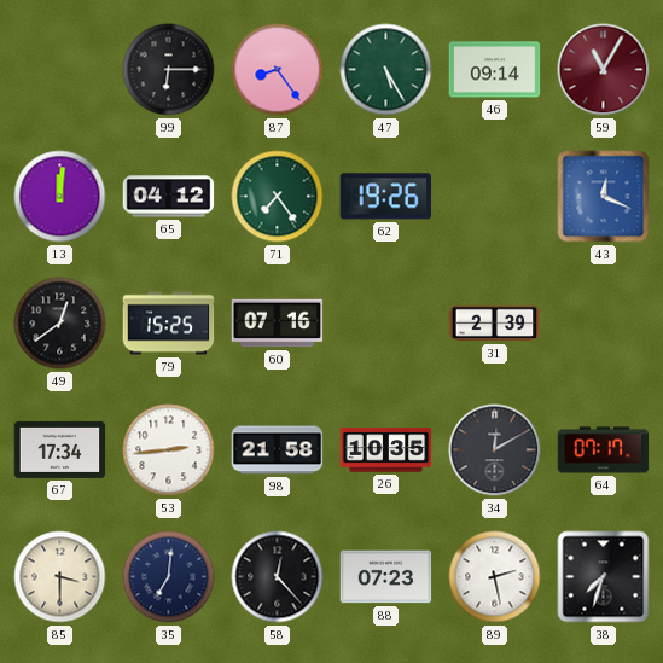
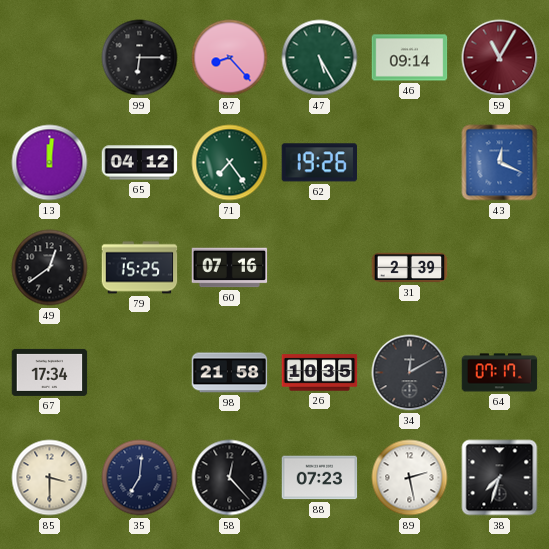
87: 8:24 -> 8:23
53: 2:44 -> none
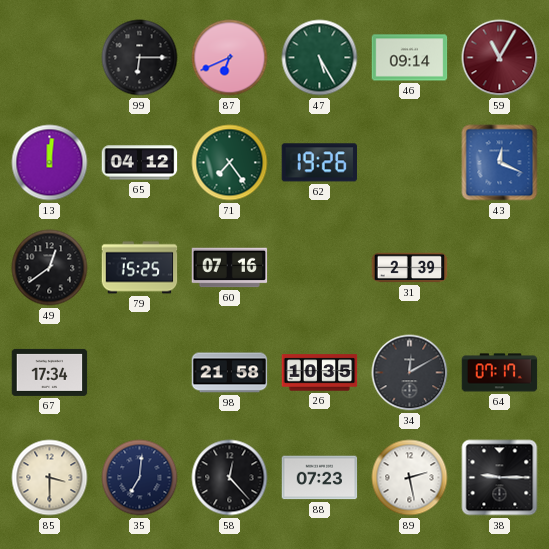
87: 8:23 -> 6:41
38: 7:33 -> 9:15
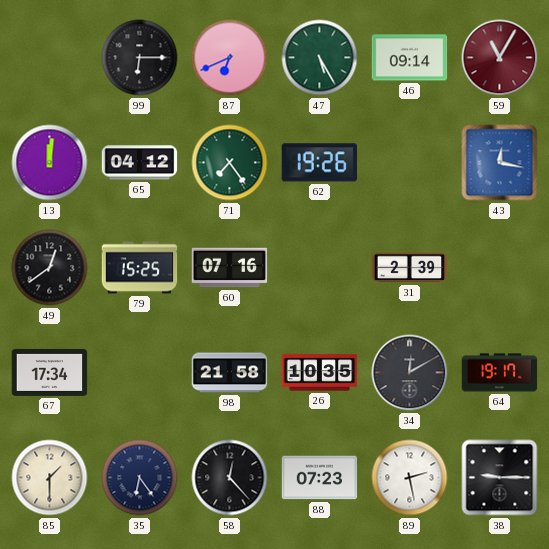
43: 12:19 -> 12:17
64: 07:17 -> 19:17
85: 3:30 -> 1:30
35: 7:01 -> 6:24
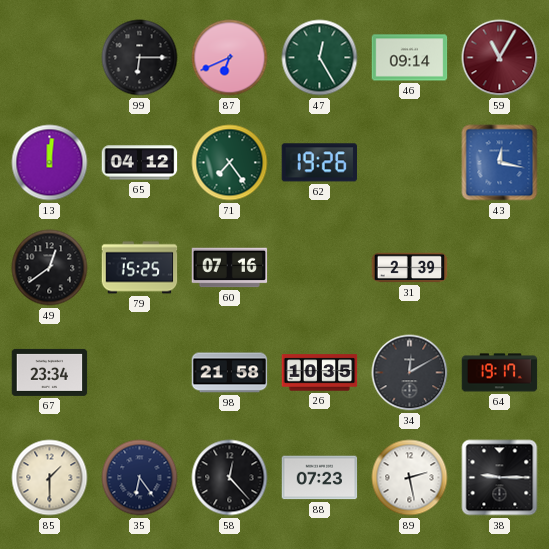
47: 5:25 -> 12:25
67: 17:34 -> 23:34
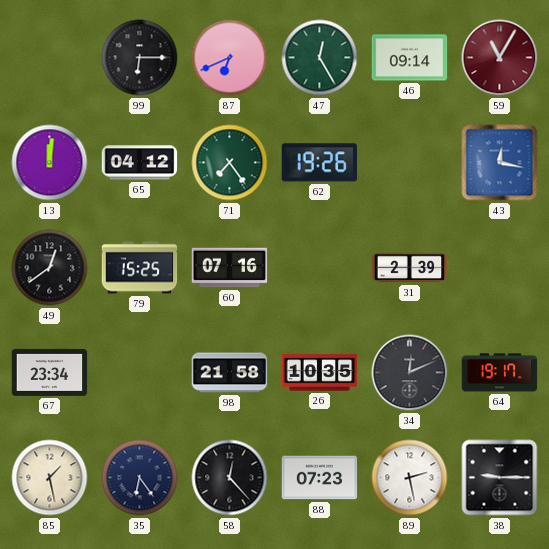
34: 12:10 -> 12:11
85: 1:30 -> 1:28
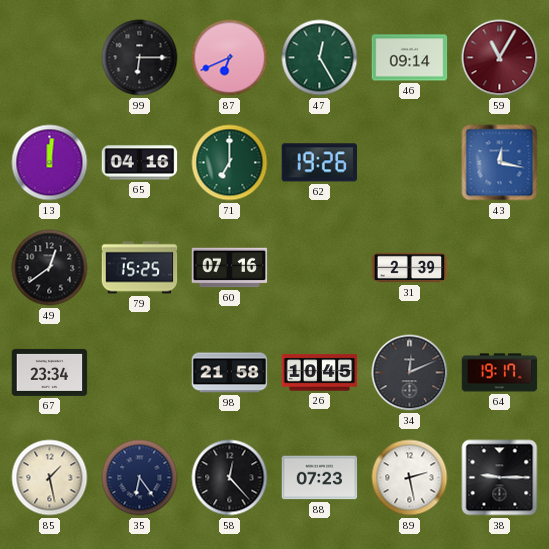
65: 04:12 -> 04:16
71: 7:24 -> 7:00
26: 10:35 -> 10:45
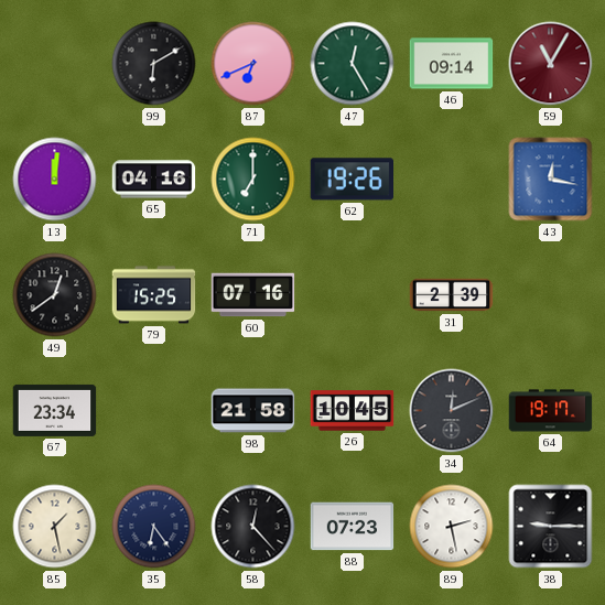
99: 6:15 -> 6:10
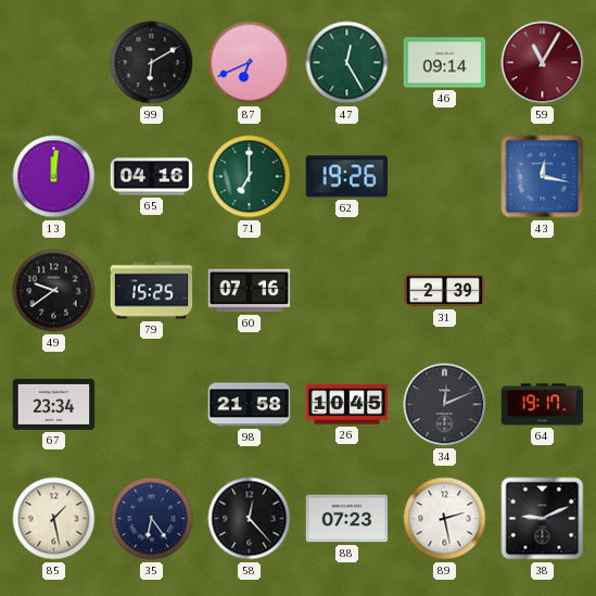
49: 12:39 -> 9:39
38: 9:15 -> 9:11
